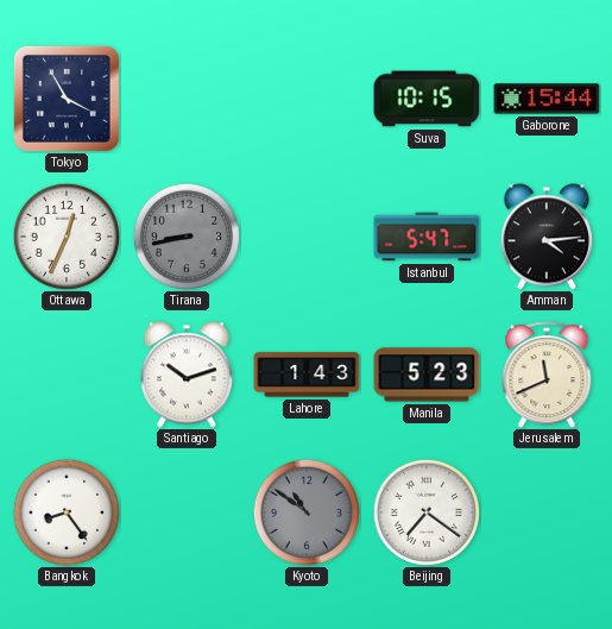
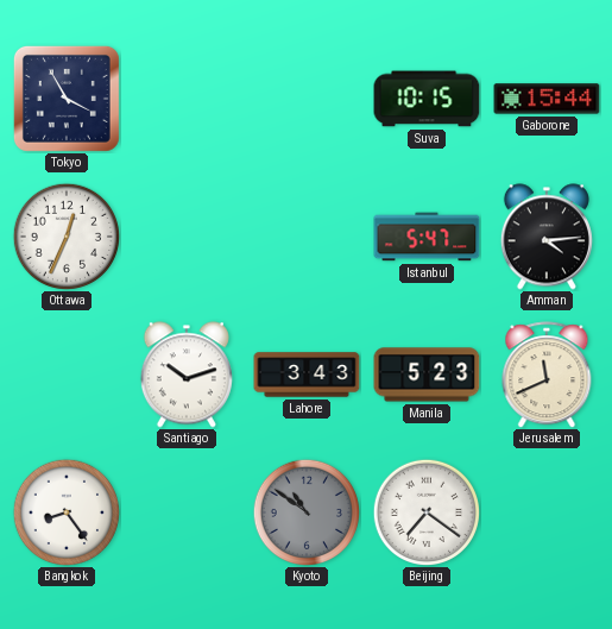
Tirana: 8:43 -> none
Lahore: 1:43 -> 3:43
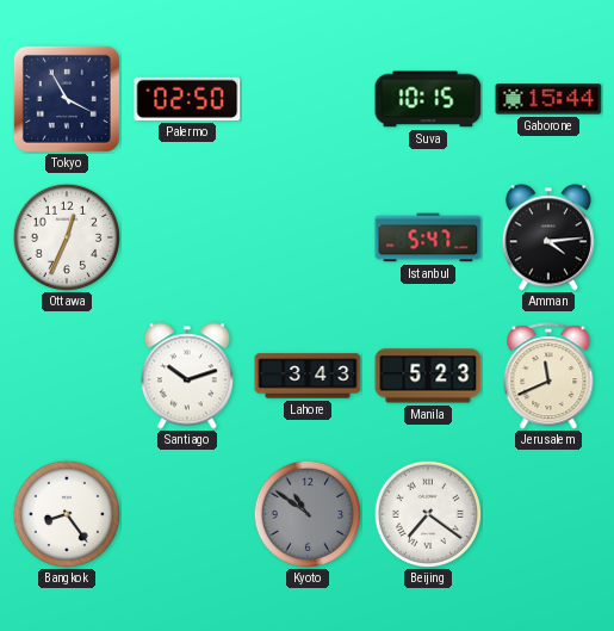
Palermo: none -> 02:50
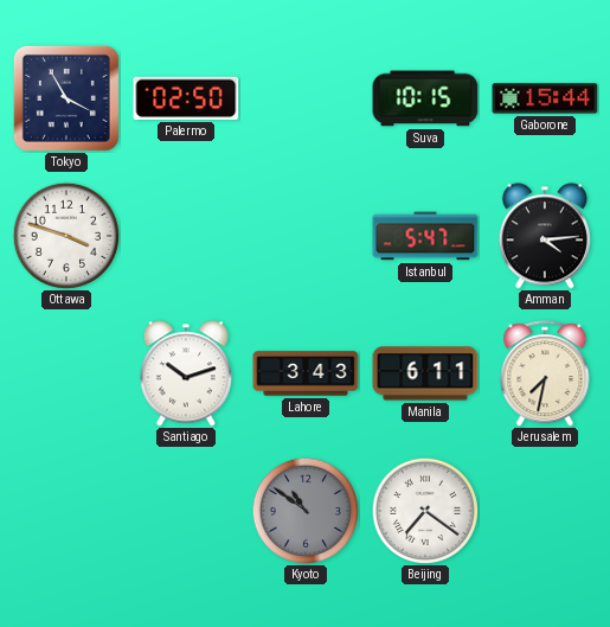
Ottawa: 12:34 -> 3:48
Manila: 5:23 -> 6:11
Jerusalem: 11:41 -> 7:32
Bangkok: 8:24 -> none
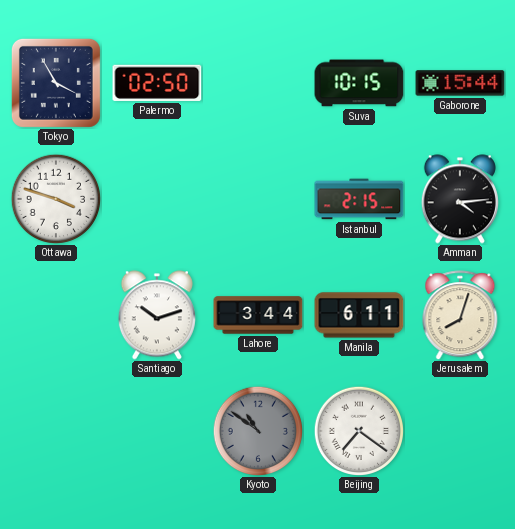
Istanbul: 5:47 -> 2:15
Lahore: 3:43 -> 3:44
Jerusalem: 7:32 -> 8:03
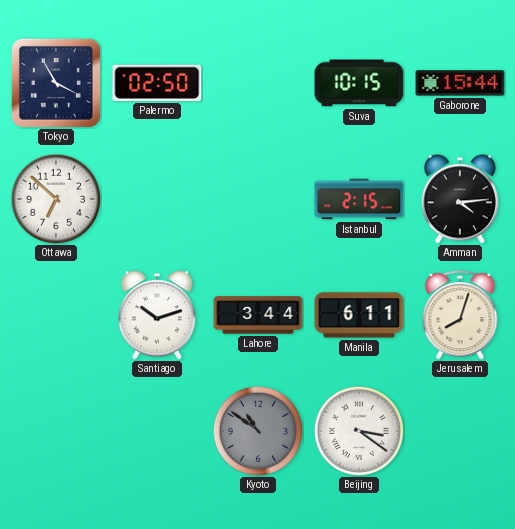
Ottawa: 3:48 -> 6:52
Beijing: 7:21 -> 3:21
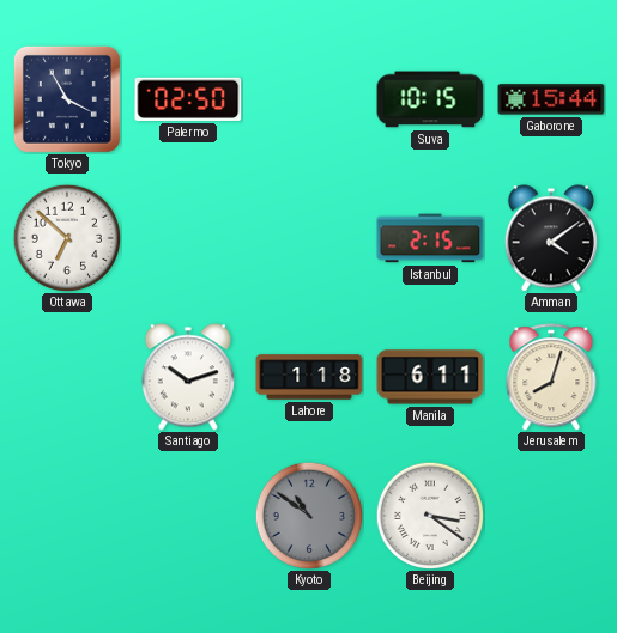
Amman: 4:14 -> 4:09
Lahore: 3:44 -> 1:18
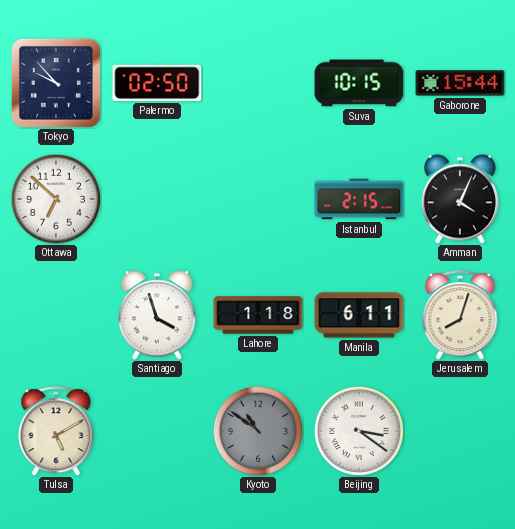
Tokyo: 3:55 -> 9:53
Amman: 4:09 -> 4:04
Santiago: 10:12 -> 3:57
Tulsa: none -> 5:10
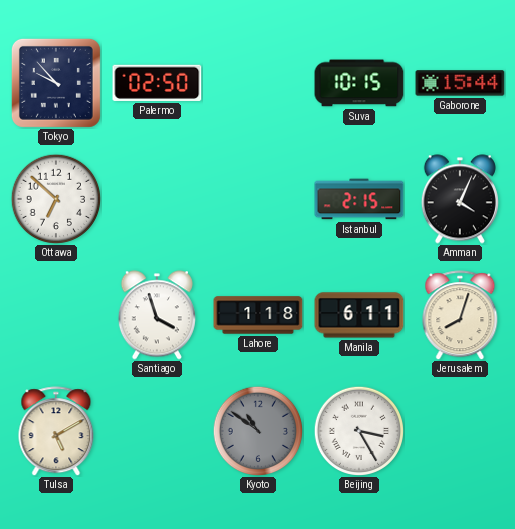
Beijing: 3:21 -> 3:25
